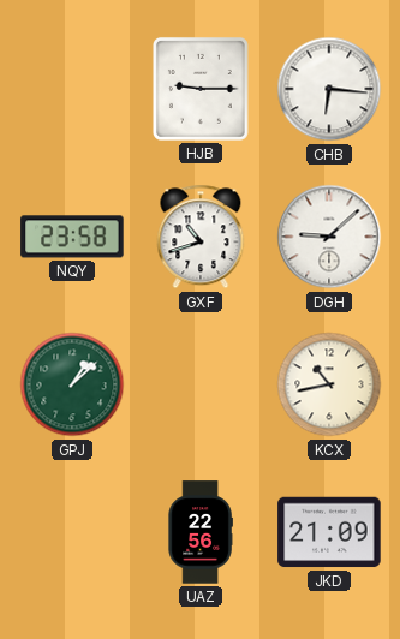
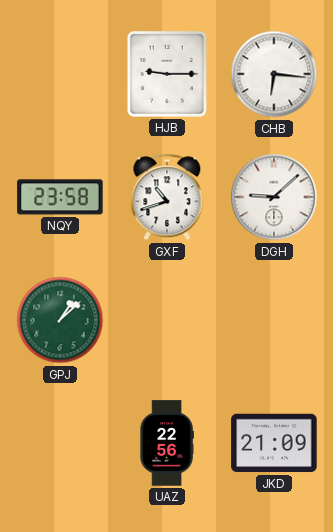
KCX: 10:43 -> none
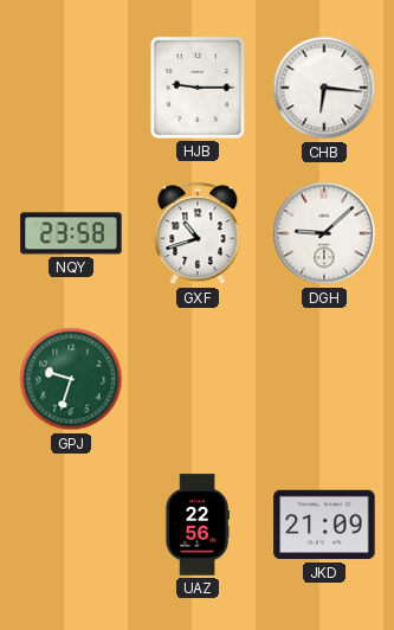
GPJ: 1:08 -> 9:33
